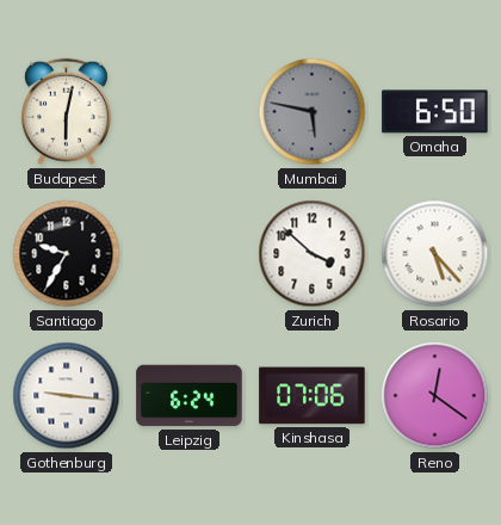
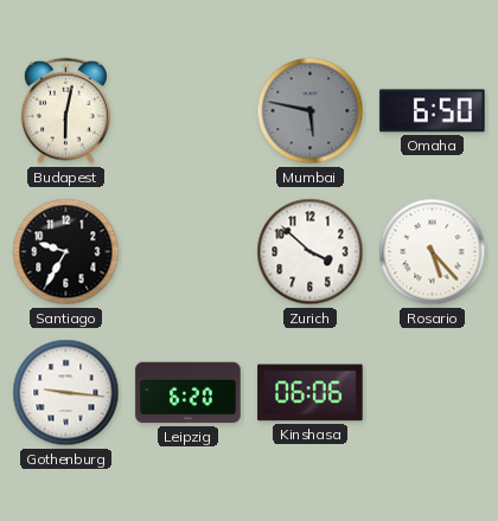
Leipzig: 6:24 -> 6:20
Kinshasa: 07:06 -> 06:06
Reno: 12:21 -> none
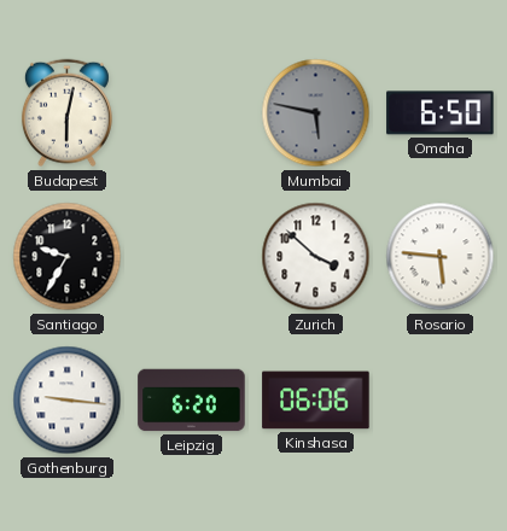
Rosario: 5:23 -> 5:46
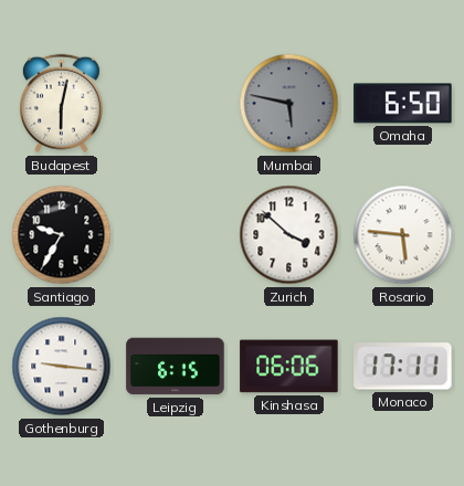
Leipzig: 6:20 -> 6:15
Monaco: none -> 17:11
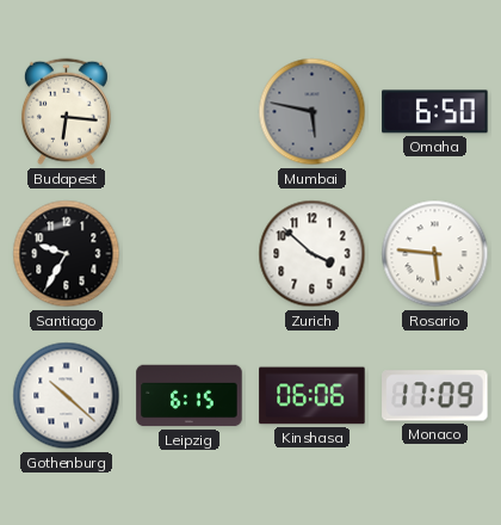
Budapest: 6:02 -> 6:16
Gothenburg: 9:16 -> 10:22
Monaco: 17:11 -> 17:09
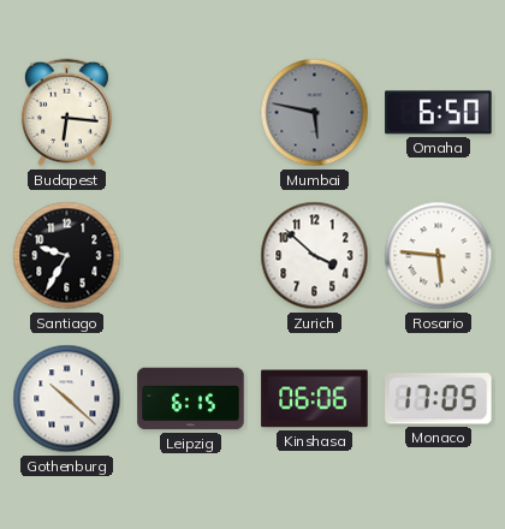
Monaco: 17:09 -> 17:05
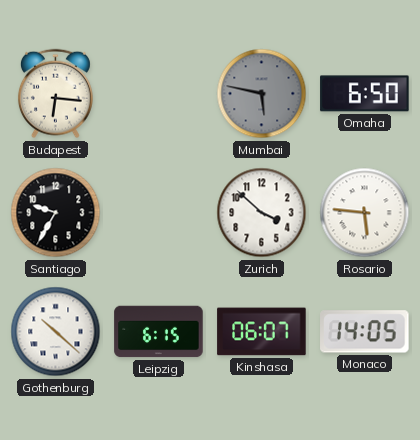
Kinshasa: 06:06 -> 06:07
Monaco: 17:05 -> 14:05
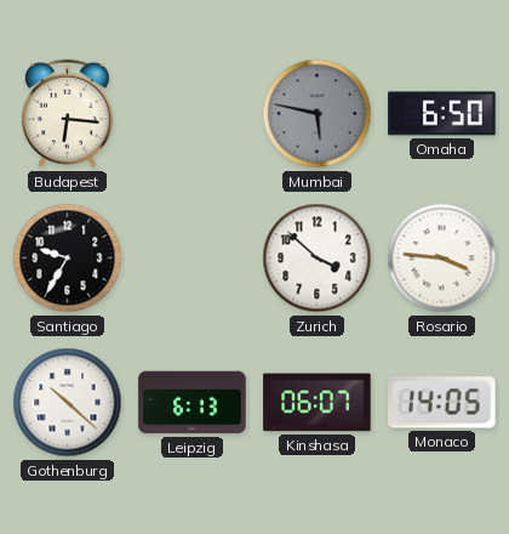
Rosario: 5:46 -> 3:46
Leipzig: 6:15 -> 6:13
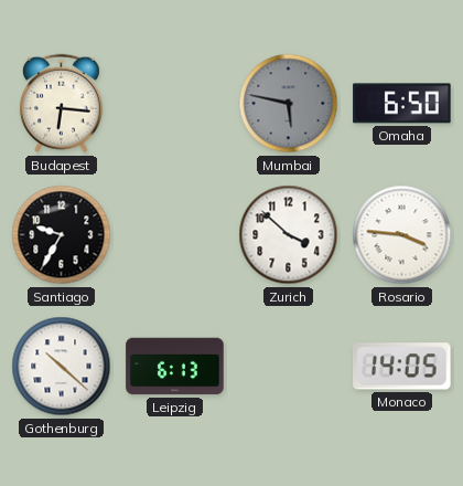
Kinshasa: 06:07 -> none
